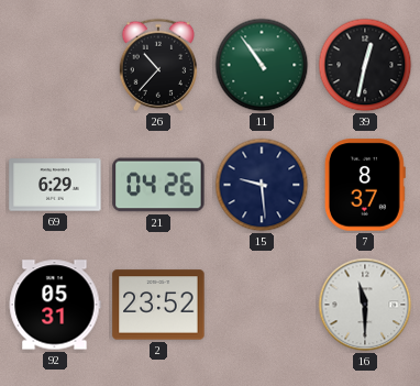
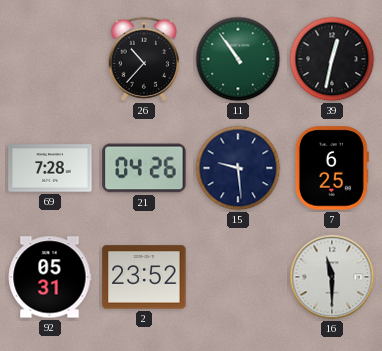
69: 6:29 -> 7:28
7: 8:37 -> 6:25
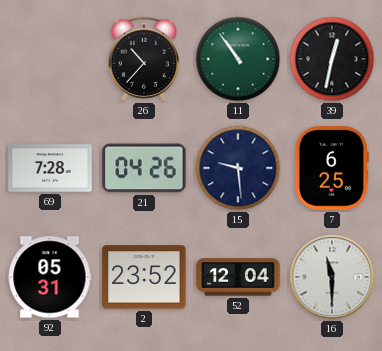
52: none -> 12:04
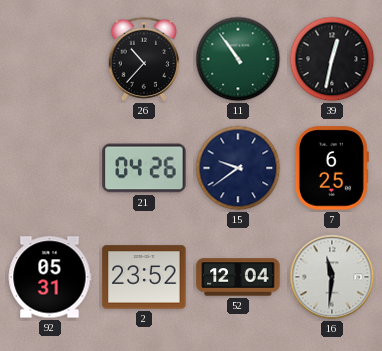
69: 7:28 -> none
15: 9:29 -> 9:39
16: 11:30 -> 11:31
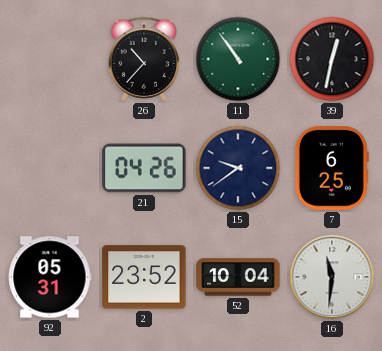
52: 12:04 -> 10:04
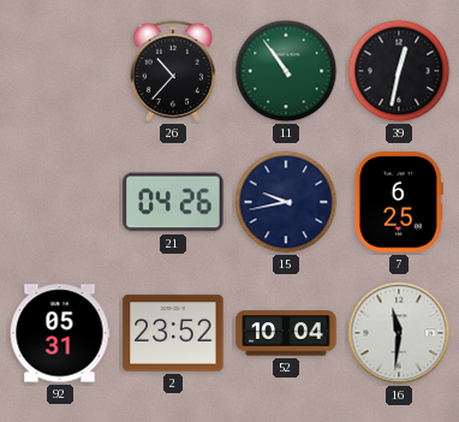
15: 9:39 -> 9:43
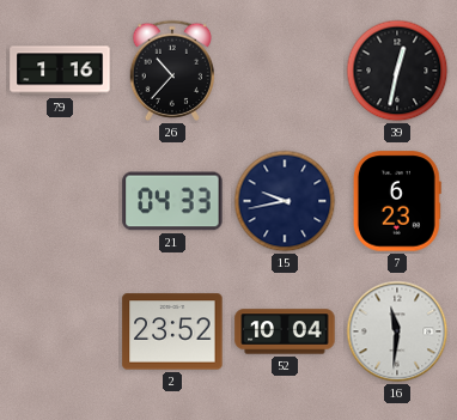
79: none -> 1:16
11: 10:54 -> none
21: 04:26 -> 04:33
7: 6:25 -> 6:23
92: 05:31 -> none
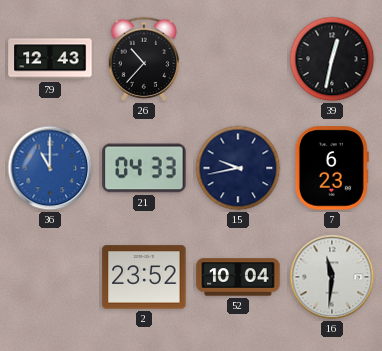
79: 1:16 -> 12:43
36: none -> 11:00
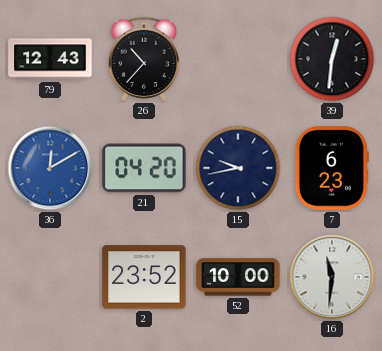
39: 12:32 -> 12:31
36: 11:00 -> 12:10
21: 04:33 -> 04:20
52: 10:04 -> 10:00
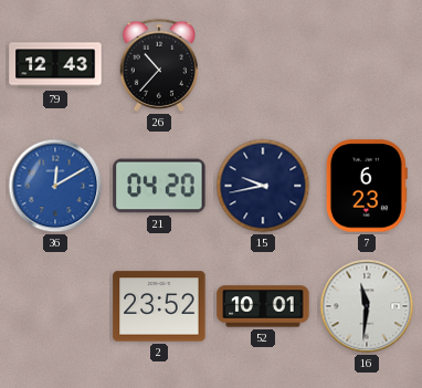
39: 12:31 -> none
52: 10:00 -> 10:01
